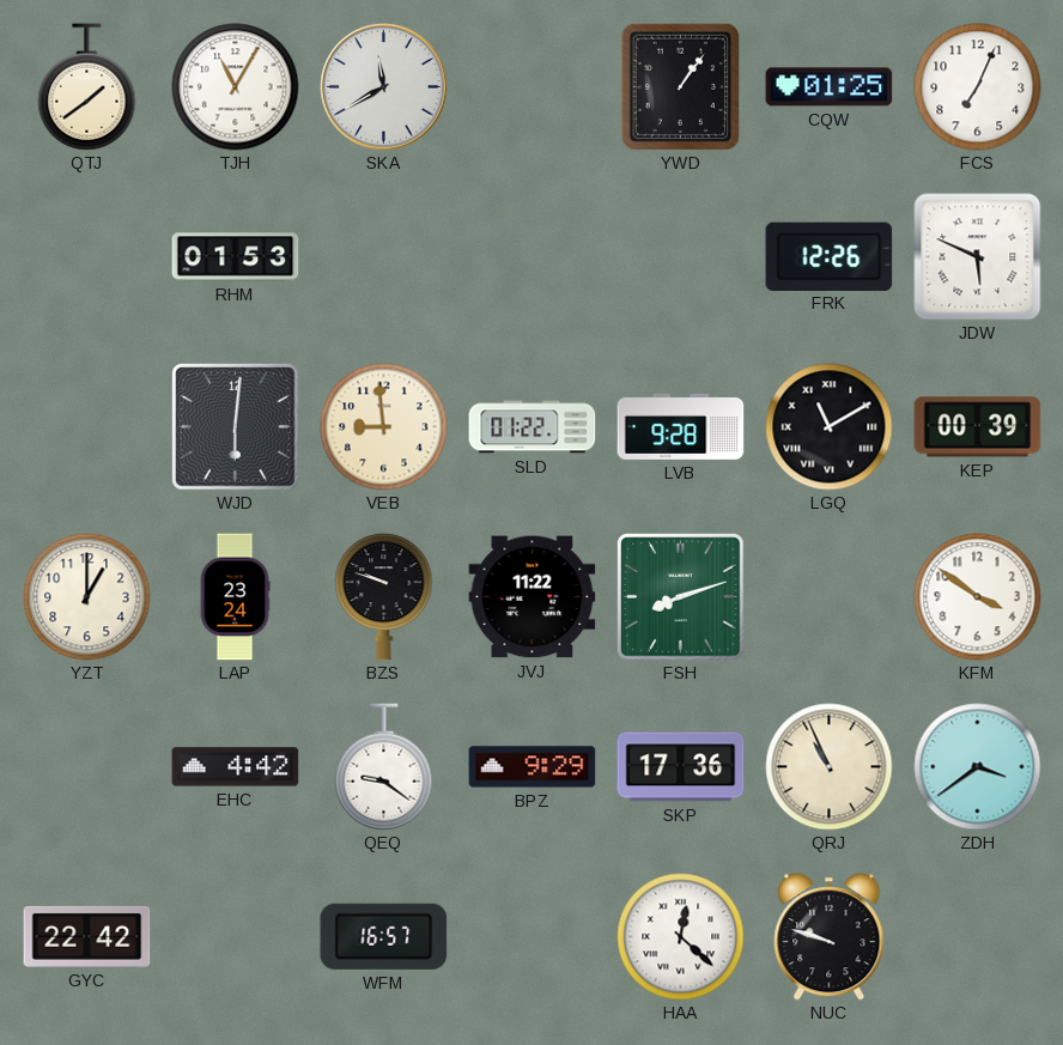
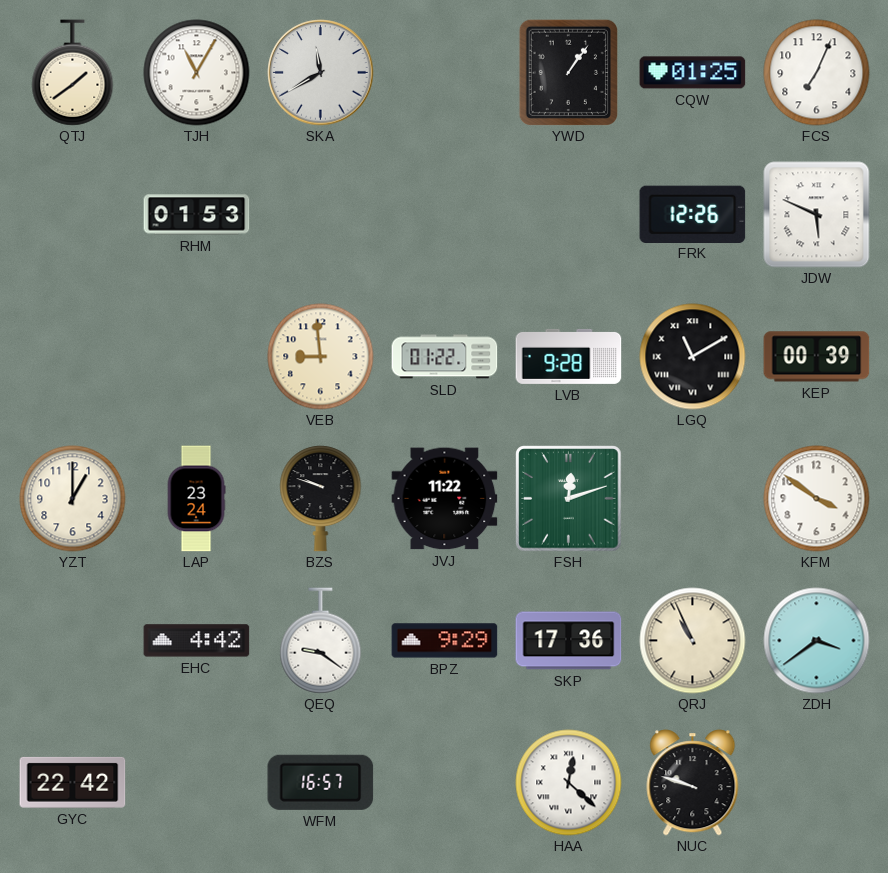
WJD: 6:01 -> none
FSH: 8:12 -> 12:12
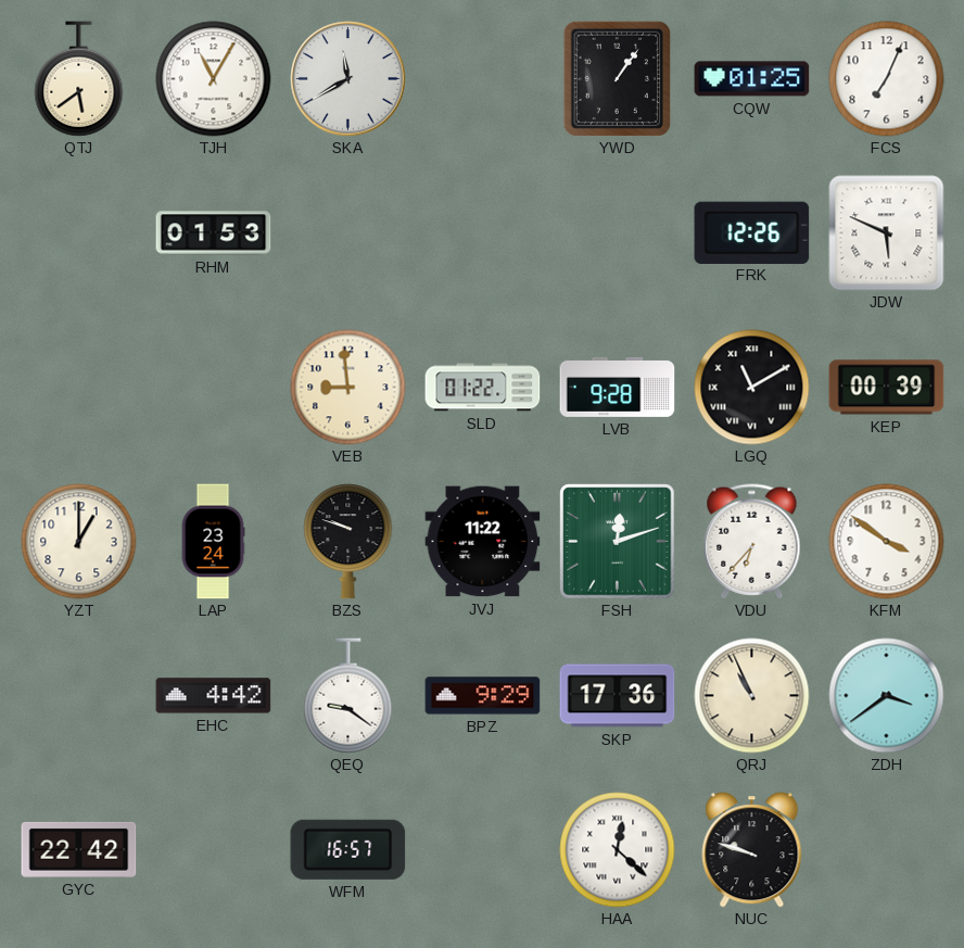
QTJ: 1:39 -> 5:39
VDU: none -> 6:37
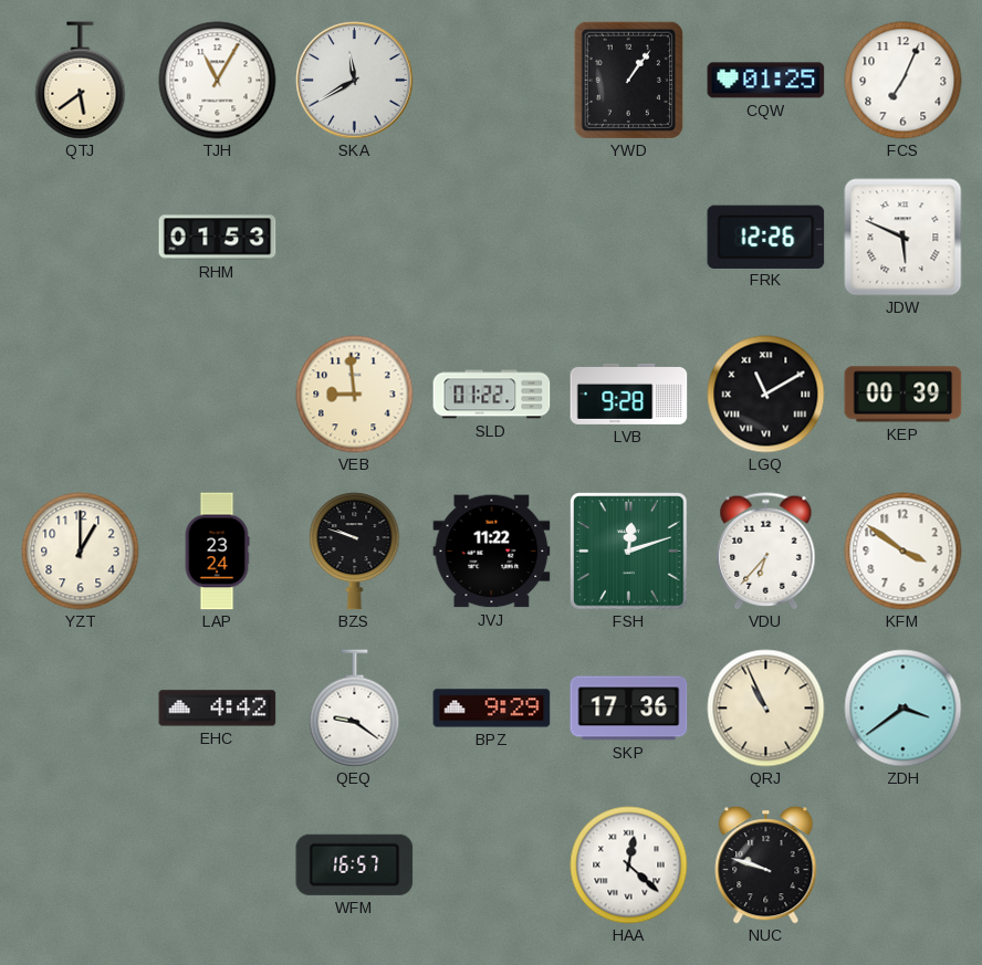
GYC: 22:42 -> none
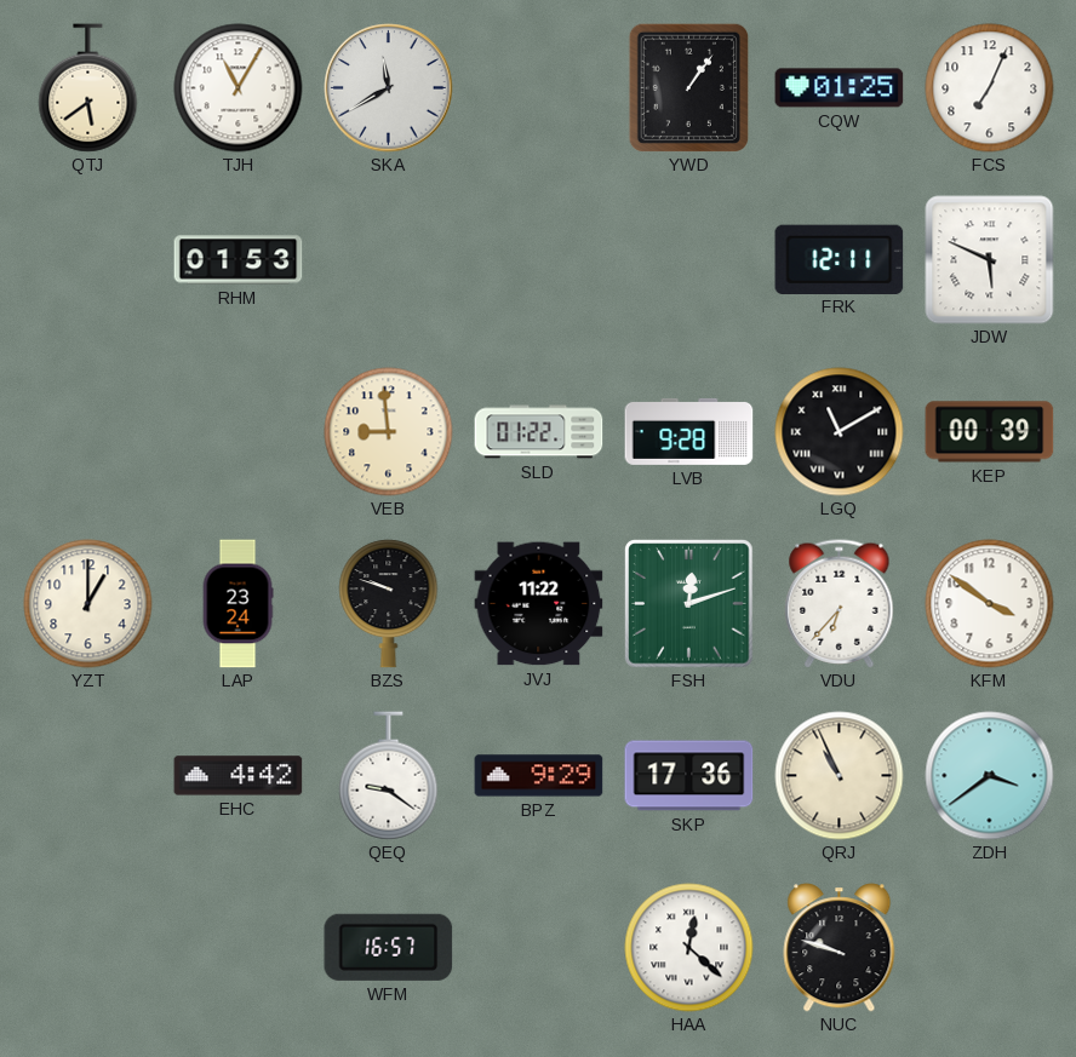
FRK: 12:26 -> 12:11
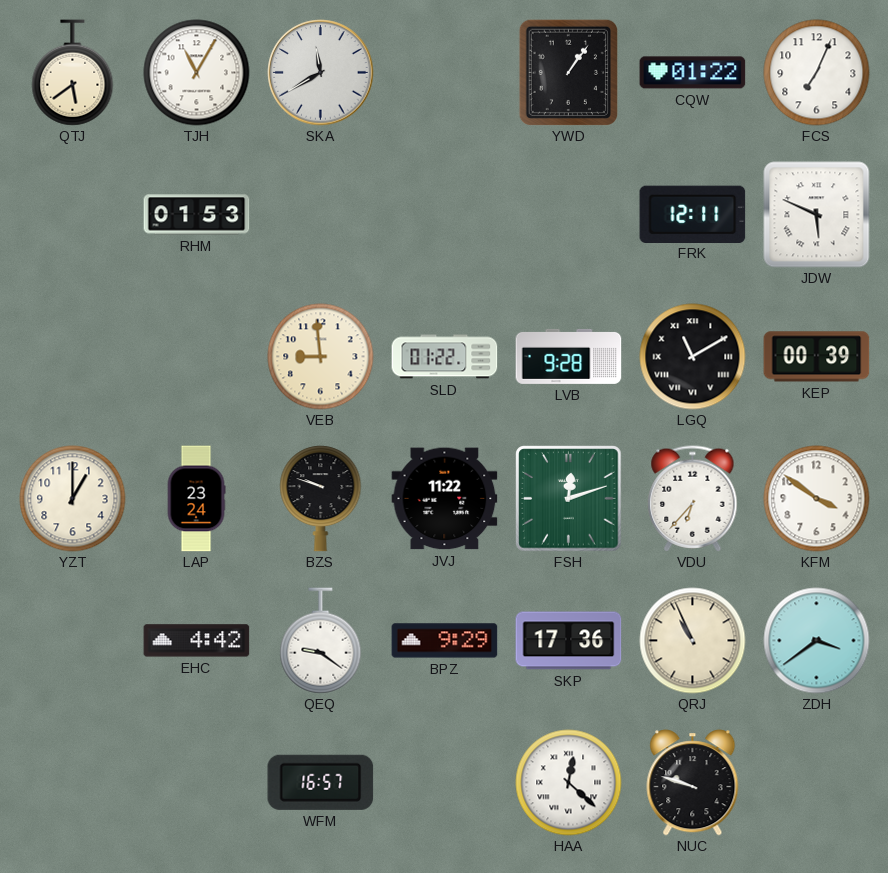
CQW: 01:25 -> 01:22
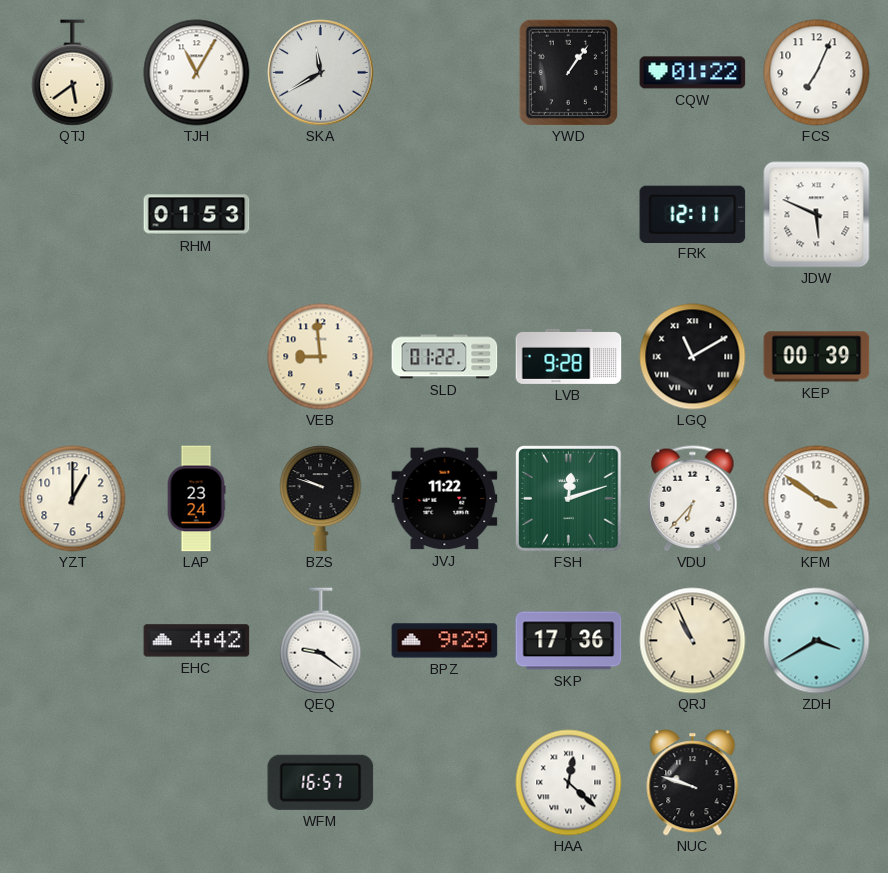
ZDH: 3:39 -> 3:40
